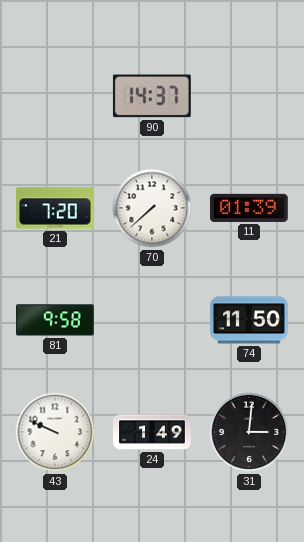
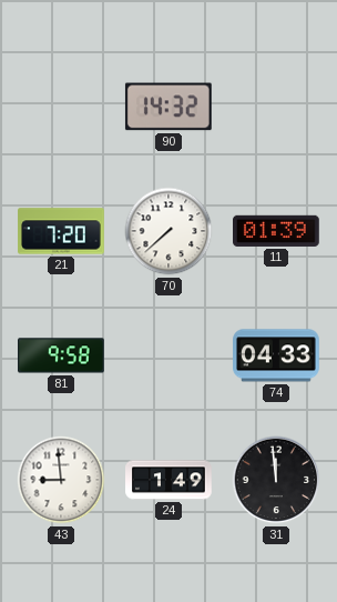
90: 14:37 -> 14:32
74: 11:50 -> 04:33
43: 9:49 -> 8:59
31: 3:01 -> 11:59
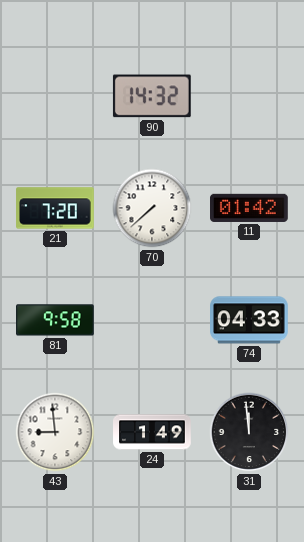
11: 01:39 -> 01:42
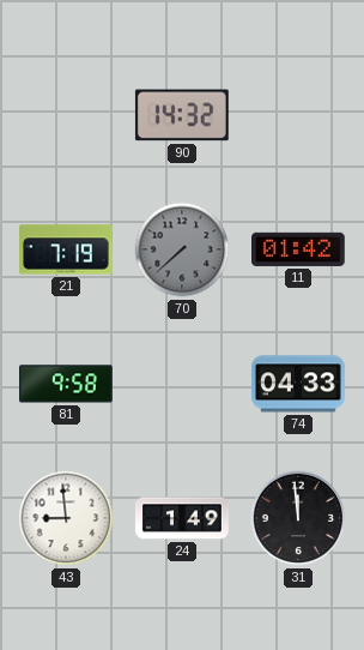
21: 7:20 -> 7:19
70 dial: white -> grey
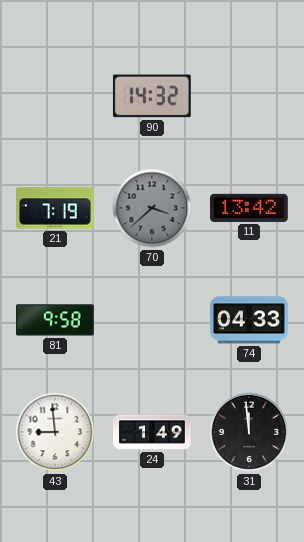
70: 7:38 -> 3:38
11: 01:42 -> 13:42
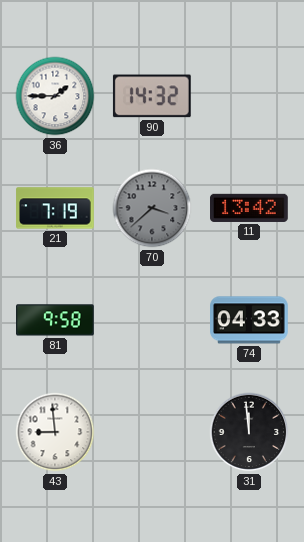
36: none -> 1:45
24: 1:49 -> none
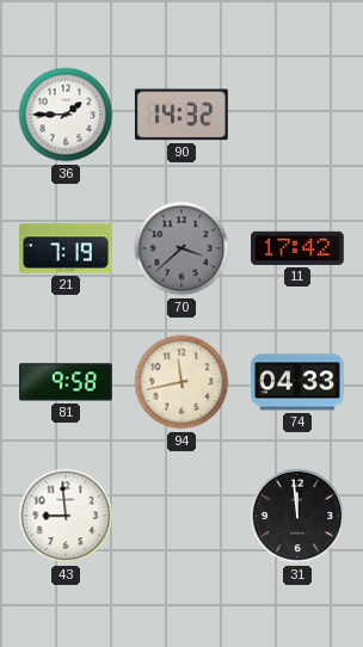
11: 13:42 -> 17:42
94: none -> 11:43
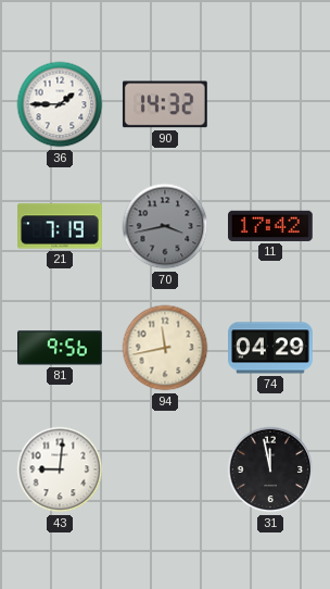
70: 3:38 -> 3:43
81: 9:58 -> 9:56
74: 04:33 -> 04:29
43: 8:59 -> 9:01
31: 11:59 -> 11:58
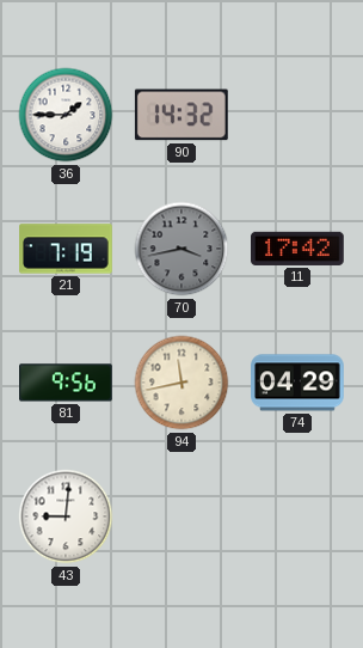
31: 11:58 -> none
